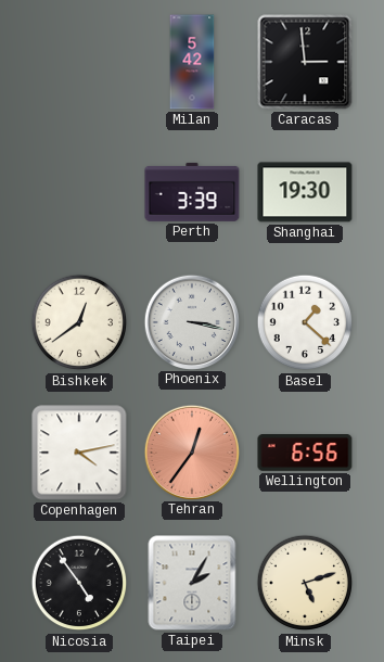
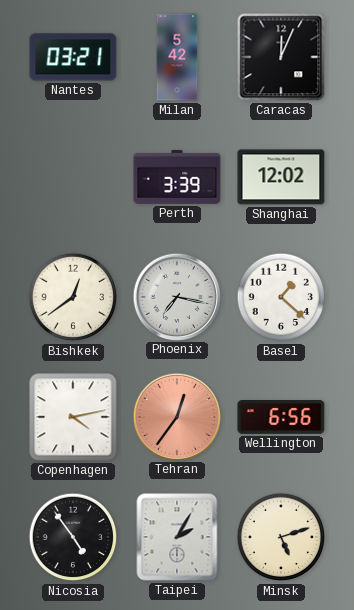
Nantes: none -> 03:21
Caracas: 2:59 -> 12:04
Shanghai: 19:30 -> 12:02
Phoenix: 3:17 -> 7:17
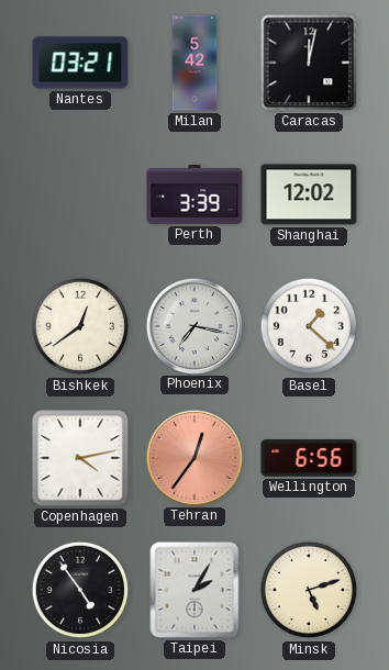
Caracas: 12:04 -> 12:02
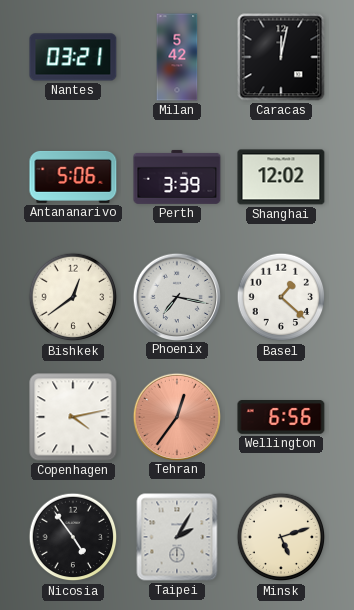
Antananarivo: none -> 5:06
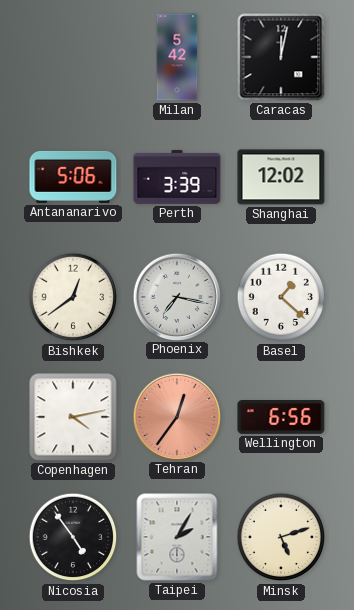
Nantes: 03:21 -> none
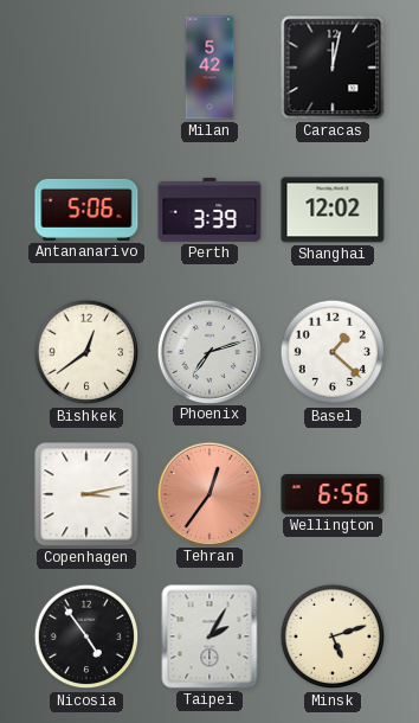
Phoenix: 7:17 -> 7:12
Copenhagen: 4:13 -> 3:13
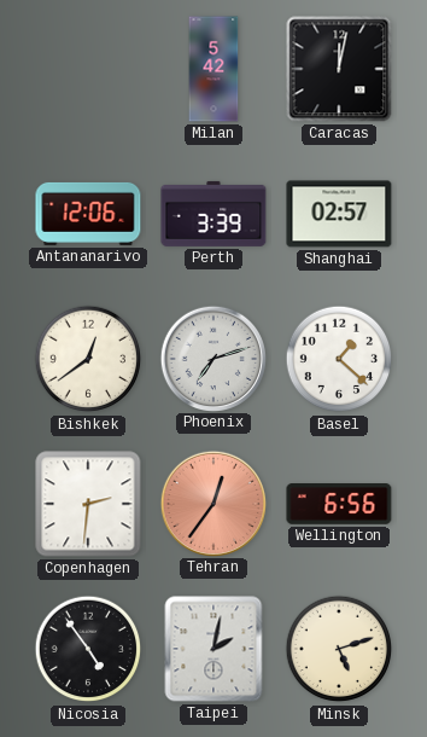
Antananarivo: 5:06 -> 12:06
Shanghai: 12:02 -> 02:57
Copenhagen: 3:13 -> 2:31
Taipei: 2:05 -> 2:02
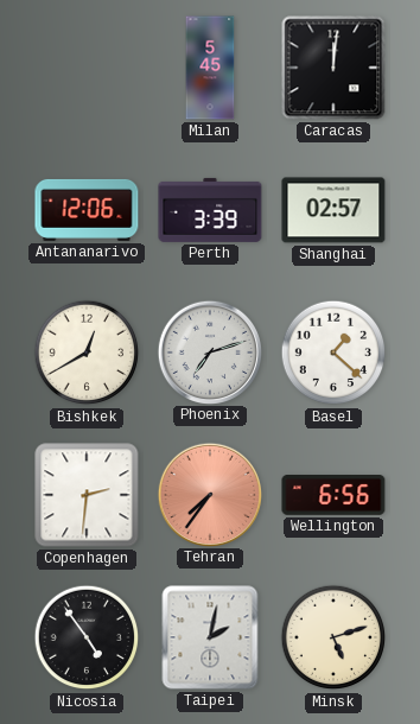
Milan: 5:42 -> 5:45
Caracas: 12:02 -> 12:01
Bishkek: 12:39 -> 12:40
Tehran: 12:36 -> 7:36
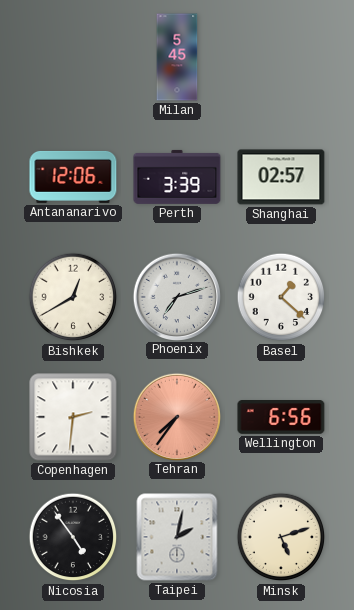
Caracas: 12:01 -> none
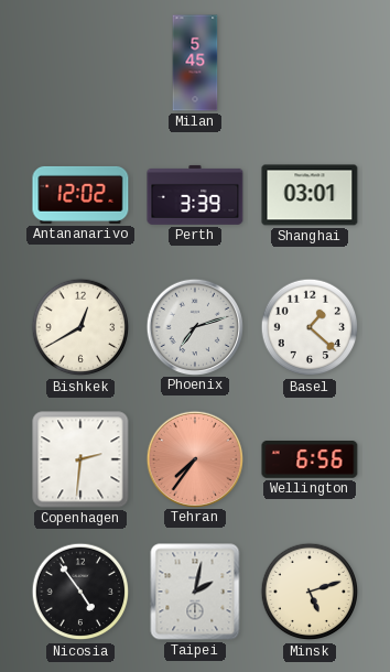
Antananarivo: 12:06 -> 12:02
Shanghai: 02:57 -> 03:01
